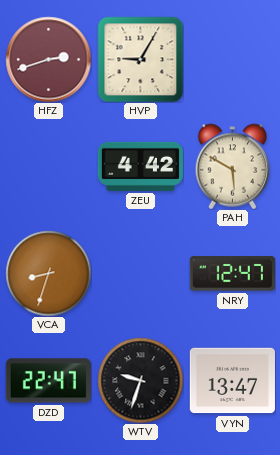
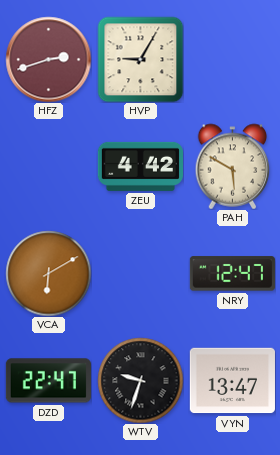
VCA: 8:33 -> 6:10
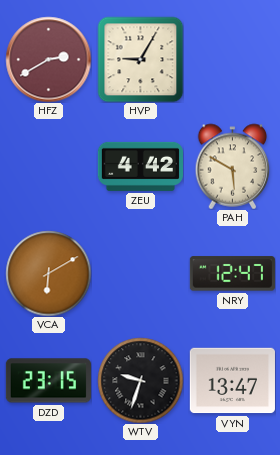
HFZ: 2:42 -> 2:40
DZD: 22:47 -> 23:15
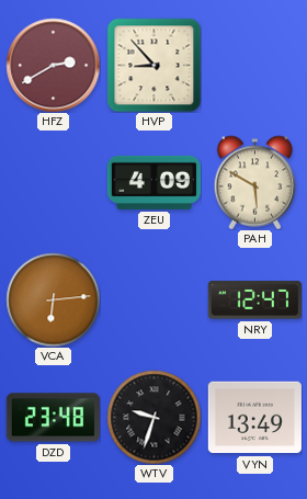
HVP: 9:05 -> 8:53
ZEU: 4:42 -> 4:09
VCA: 6:10 -> 6:14
DZD: 23:15 -> 23:48
VYN: 13:47 -> 13:49
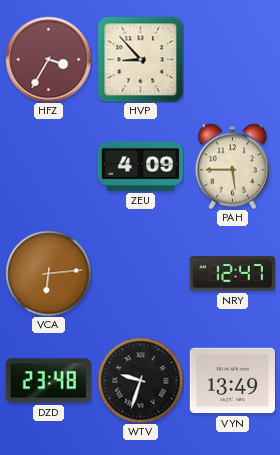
HFZ: 2:40 -> 3:35
PAH: 5:50 -> 5:45
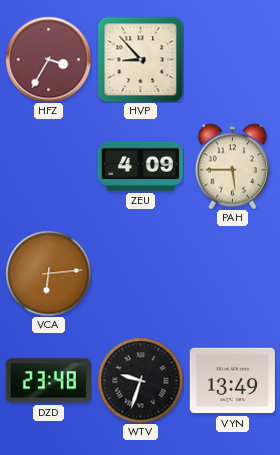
NRY: 12:47 -> none
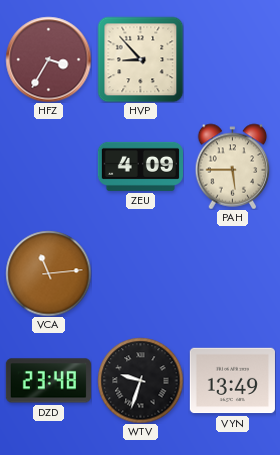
VCA: 6:14 -> 11:14
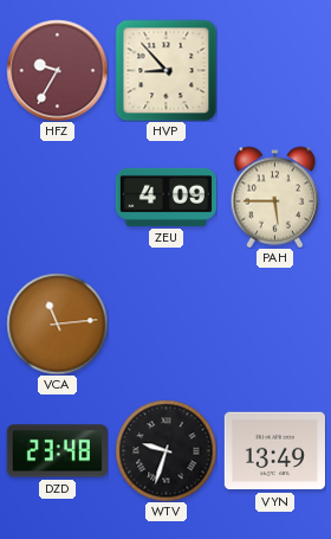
HFZ: 3:35 -> 9:35
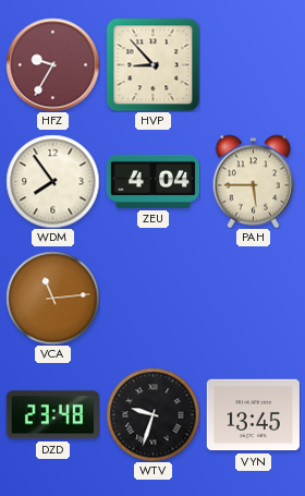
WDM: none -> 7:54
ZEU: 4:09 -> 4:04
VYN: 13:49 -> 13:45
